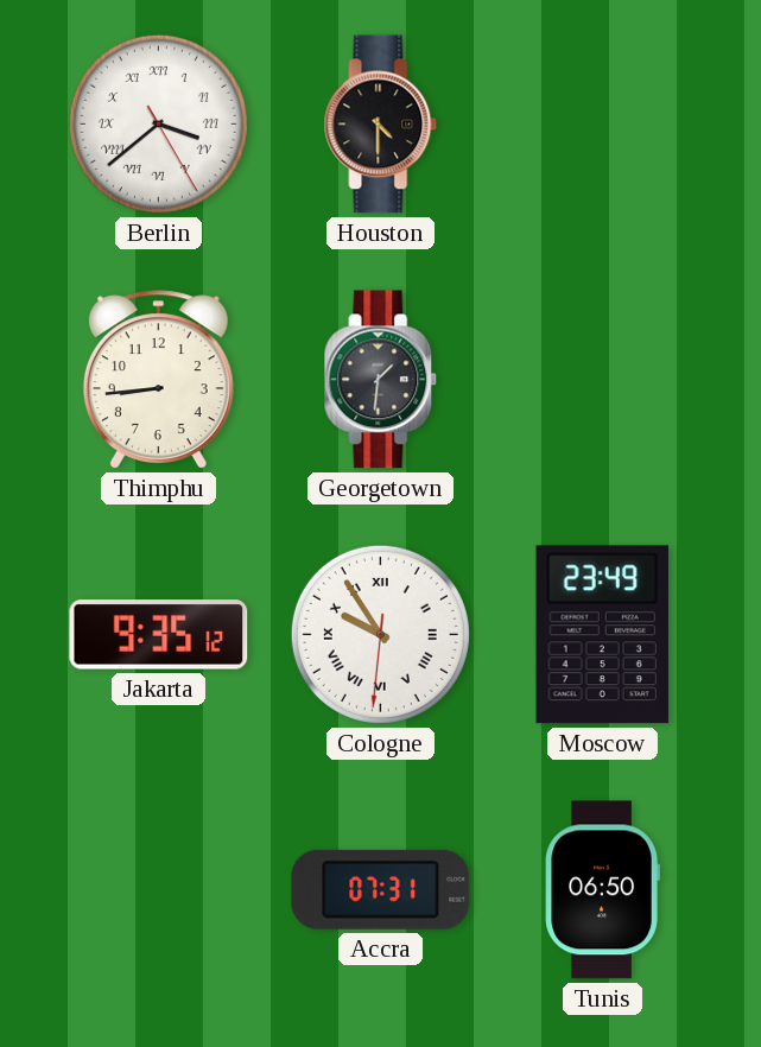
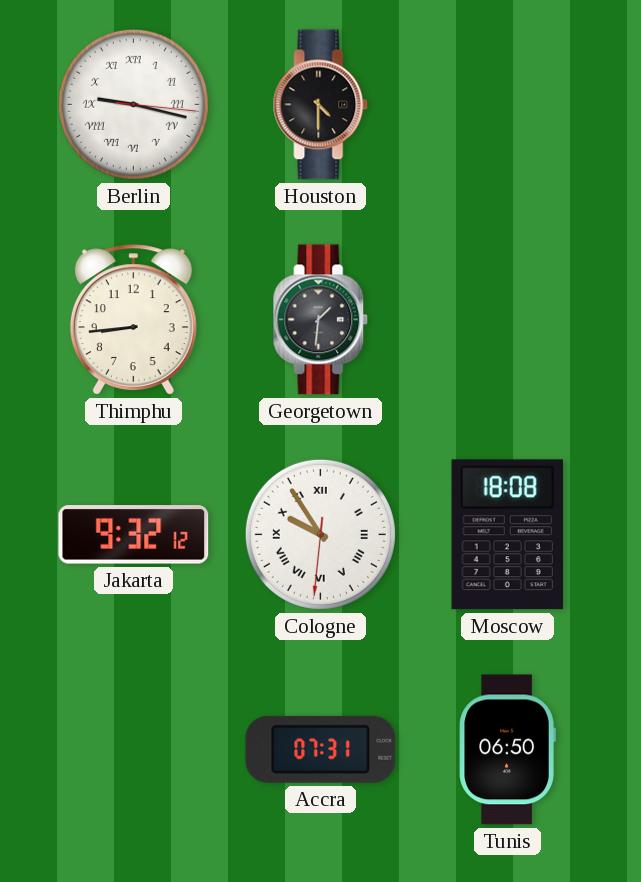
Berlin: 3:38 -> 9:17
Jakarta: 9:35 -> 9:32
Moscow: 23:49 -> 18:08
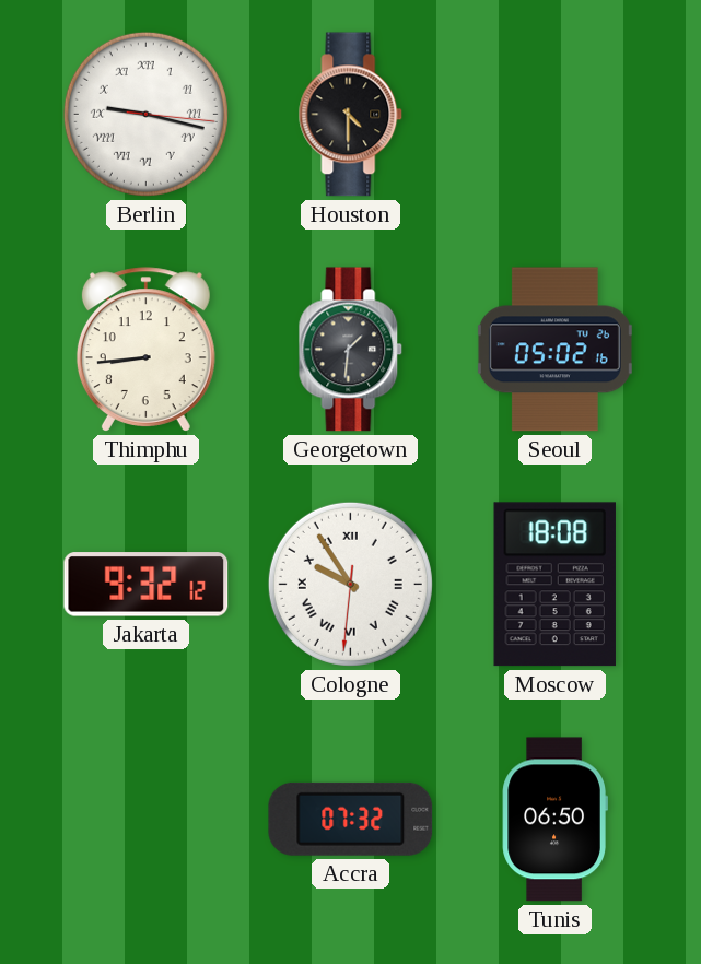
Seoul: none -> 05:02
Accra: 07:31 -> 07:32
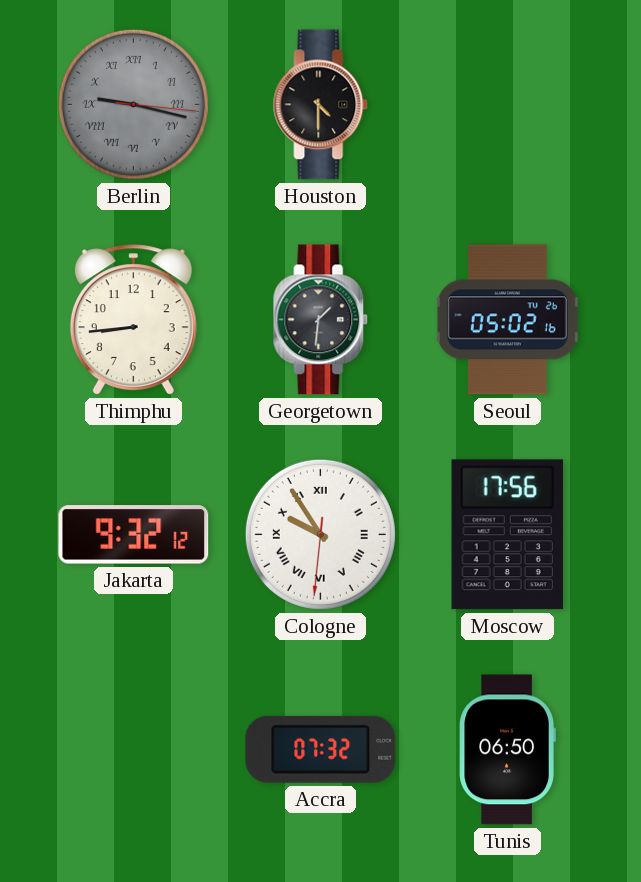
Berlin dial: white -> grey
Moscow: 18:08 -> 17:56
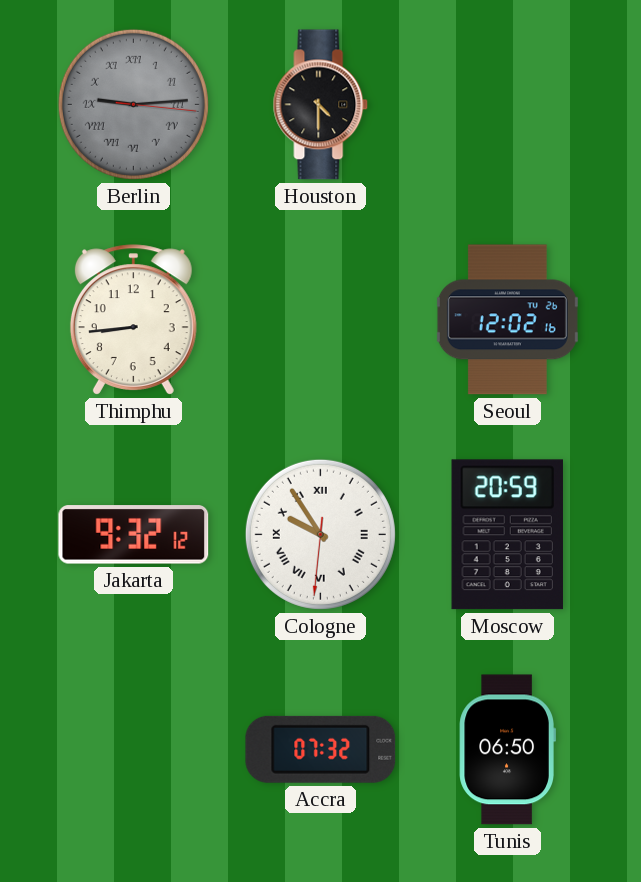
Berlin: 9:17 -> 9:14
Georgetown: 1:31 -> none
Seoul: 05:02 -> 12:02
Moscow: 17:56 -> 20:59
